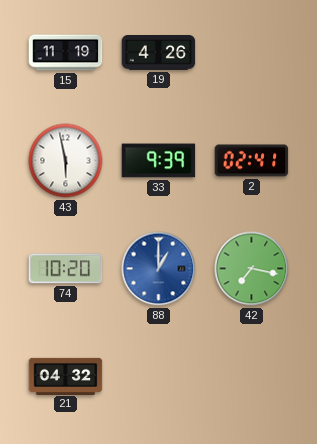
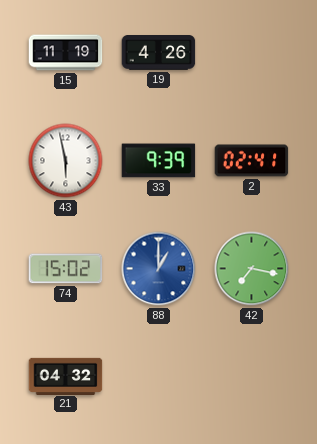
74: 10:20 -> 15:02
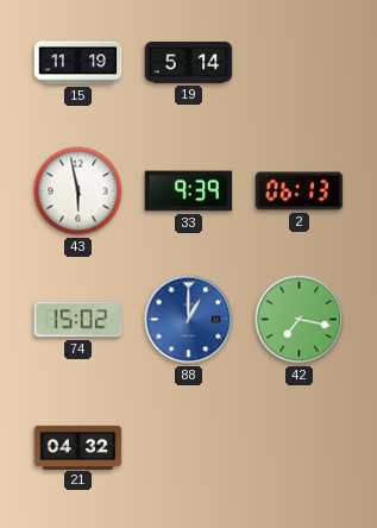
19: 4:26 -> 5:14
2: 02:41 -> 06:13
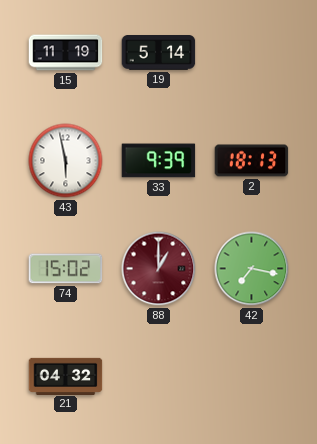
2: 06:13 -> 18:13
88 dial: blue -> burgundy
